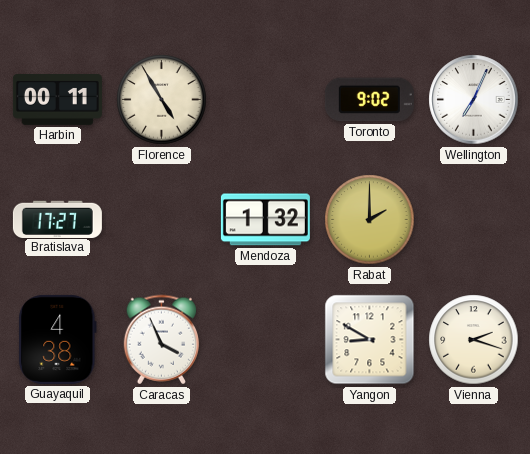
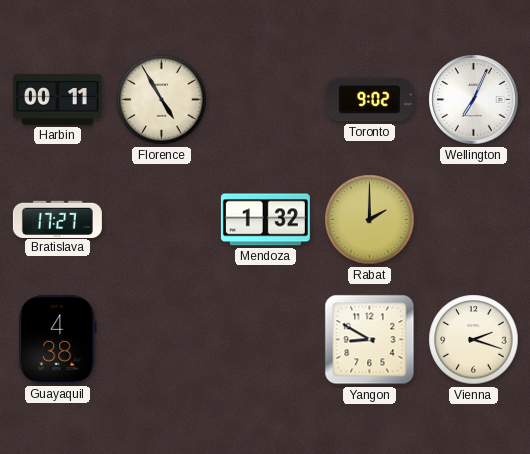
Caracas: 3:56 -> none
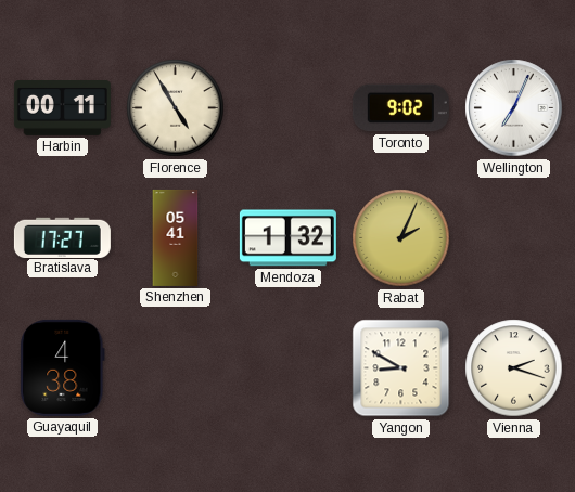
Shenzhen: none -> 05:41
Rabat: 2:00 -> 2:04
